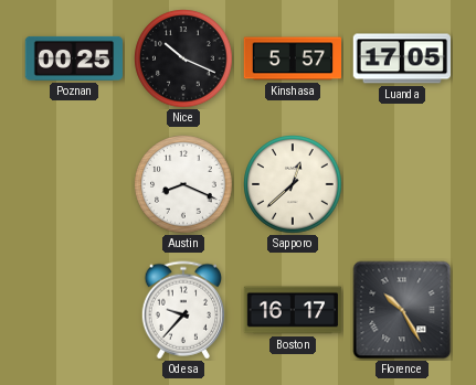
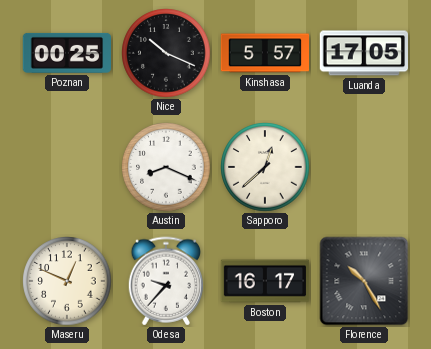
Maseru: none -> 12:49
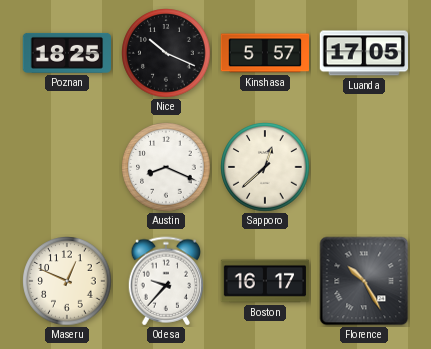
Poznan: 00:25 -> 18:25
